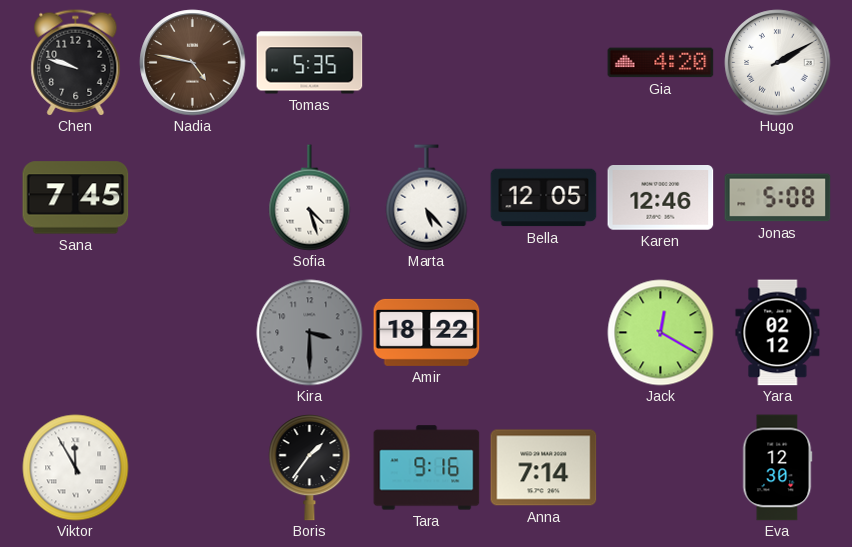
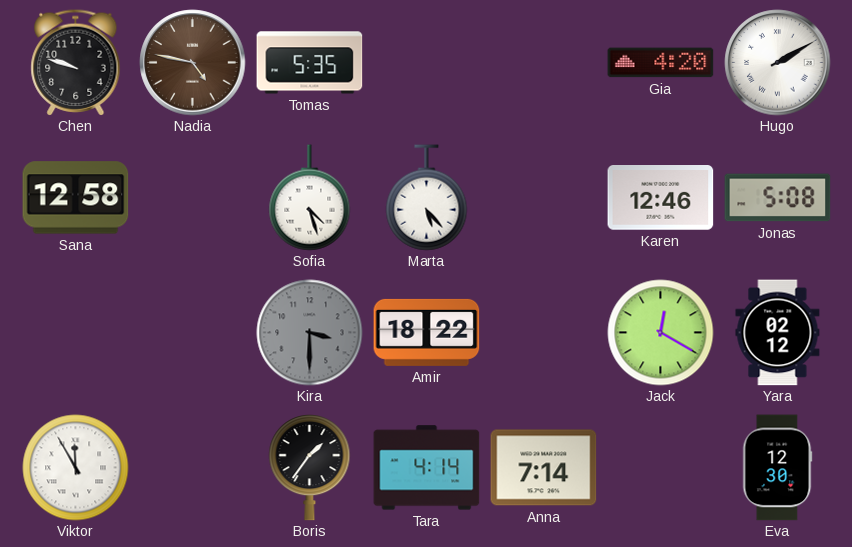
Sana: 7:45 -> 12:58
Bella: 12:05 -> none
Tara: 9:16 -> 4:14
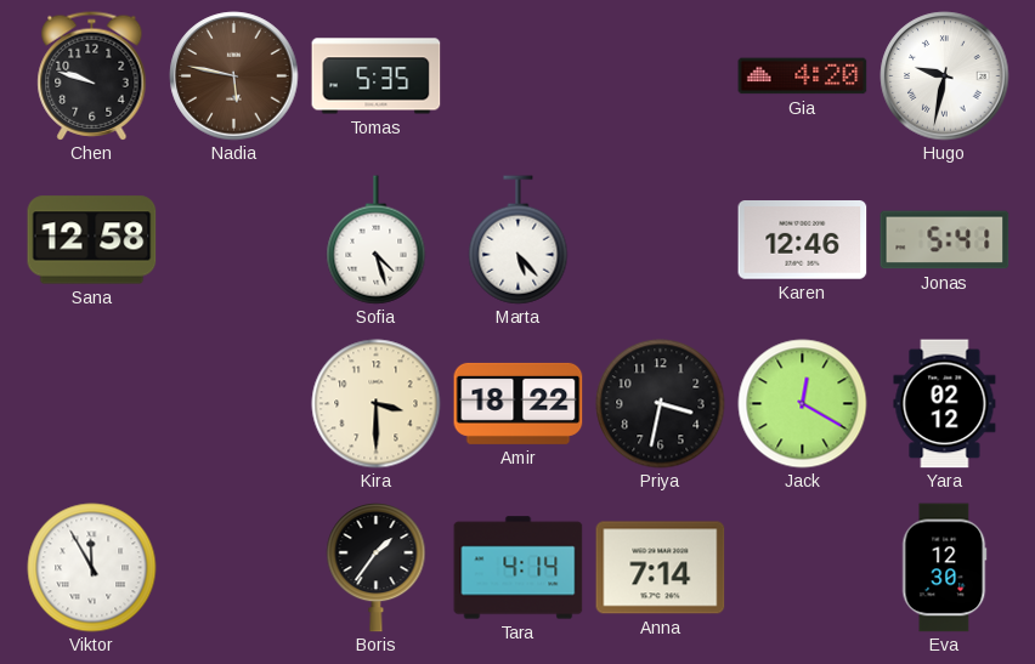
Nadia: 4:47 -> 5:47
Hugo: 2:10 -> 9:32
Jonas: 5:08 -> 5:41
Kira dial: grey -> cream
Priya: none -> 3:32
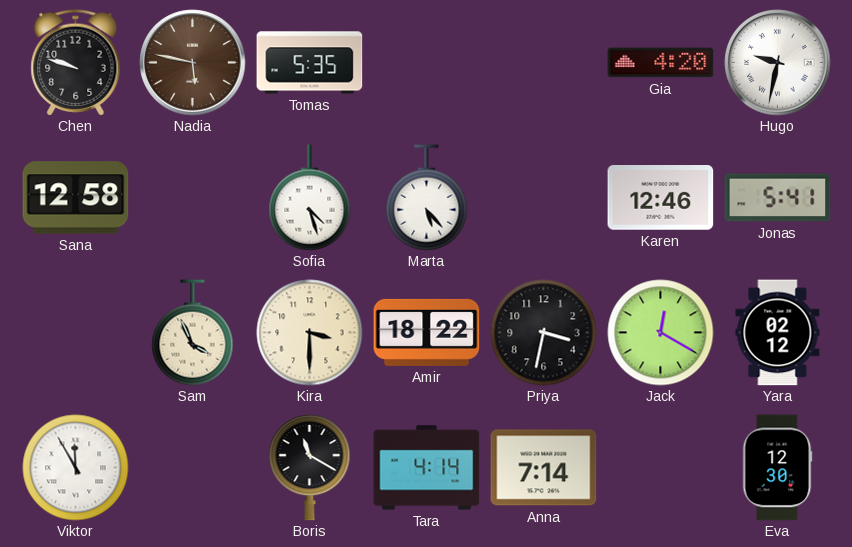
Sam: none -> 3:56
Boris: 1:36 -> 11:20
